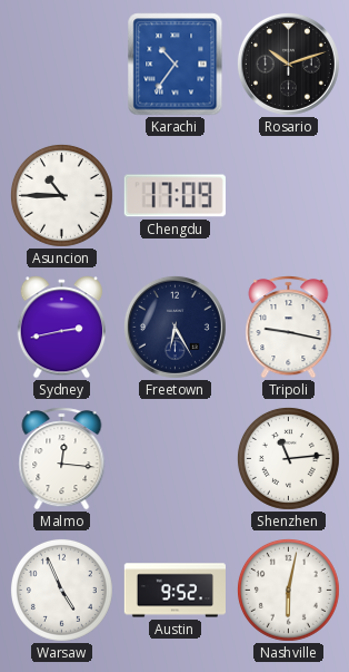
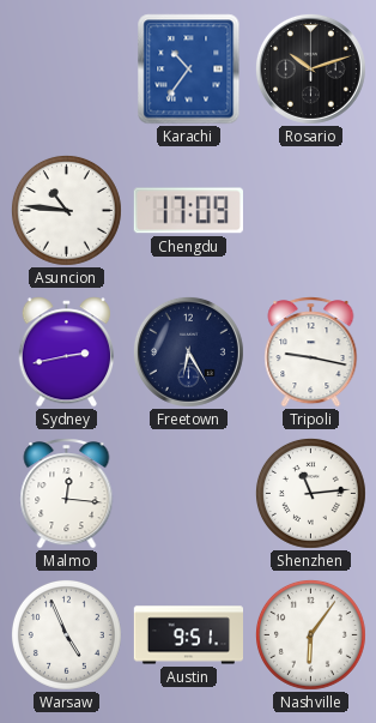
Asuncion: 10:45 -> 10:46
Austin: 9:52 -> 9:51
Nashville: 6:02 -> 6:06
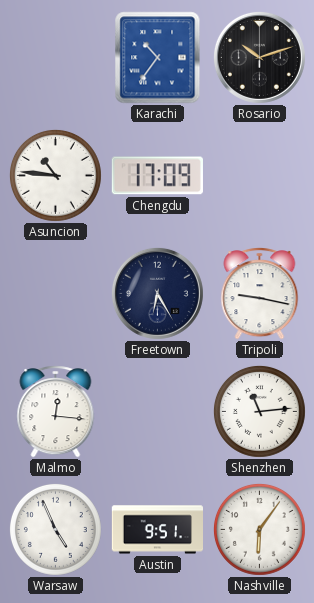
Sydney: 2:43 -> none
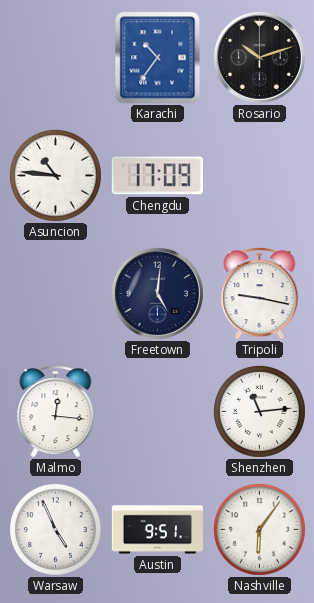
Freetown: 6:25 -> 5:01
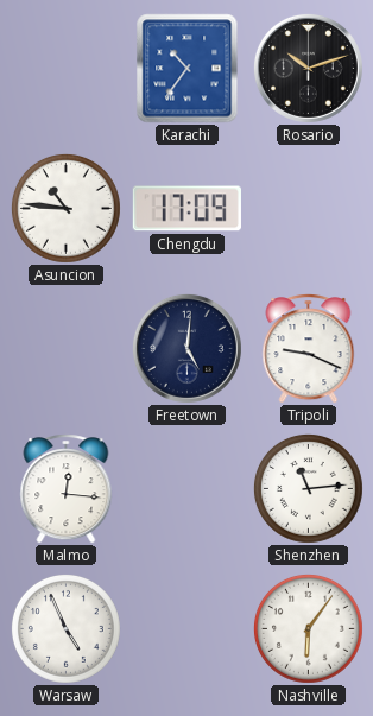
Tripoli: 9:17 -> 9:19
Austin: 9:51 -> none
